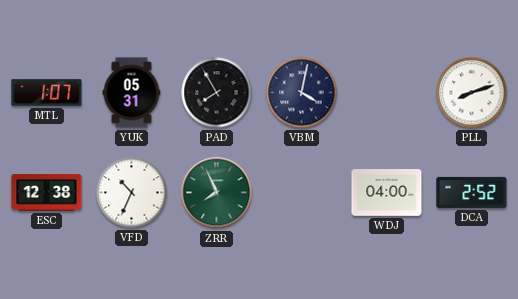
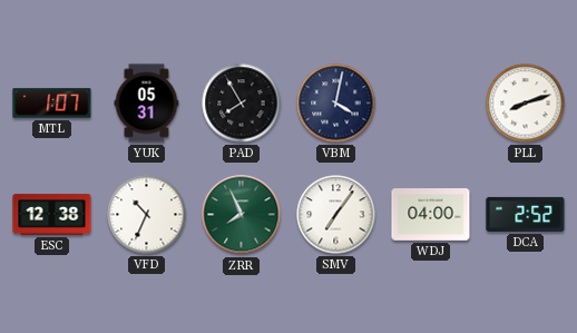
SMV: none -> 7:06
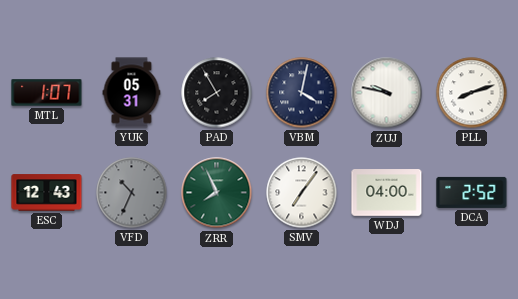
ZUJ: none -> 9:47
ESC: 12:38 -> 12:43
VFD dial: white -> grey
